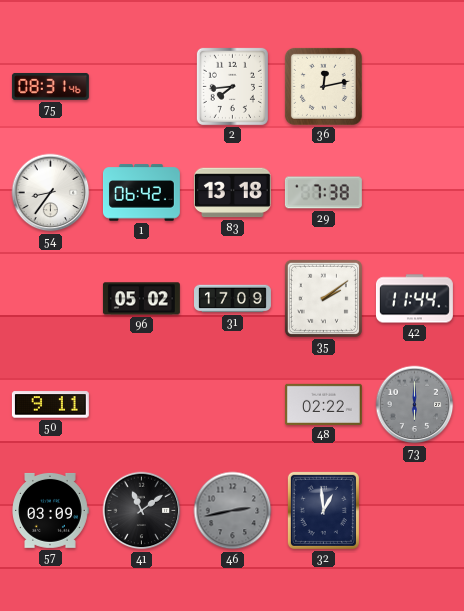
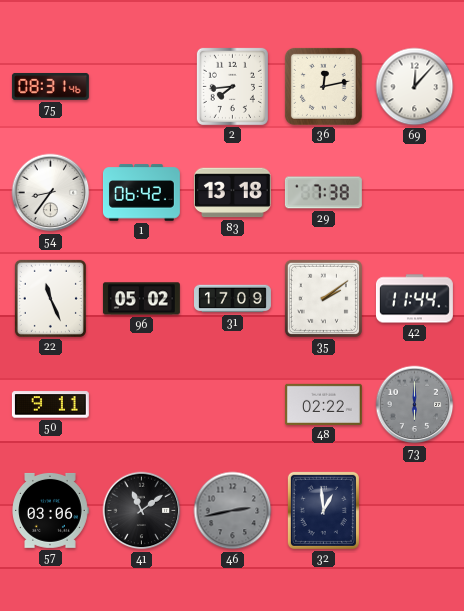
69: none -> 12:07
22: none -> 11:26
57: 03:09 -> 03:06
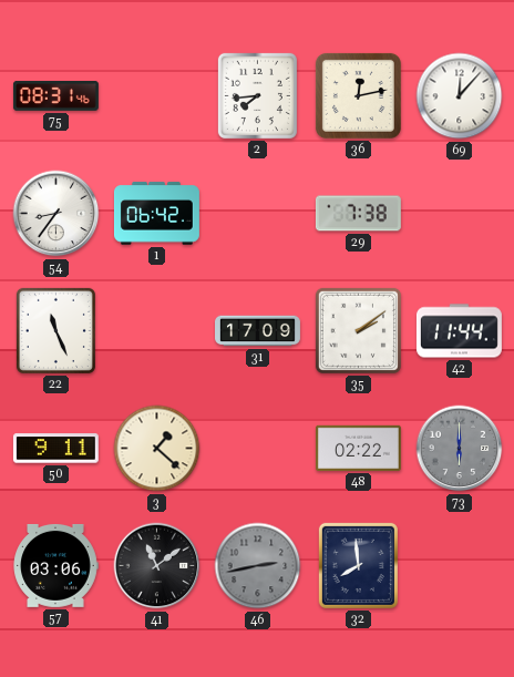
83: 13:18 -> none
96: 05:02 -> none
3: none -> 1:22
32: 12:59 -> 7:59
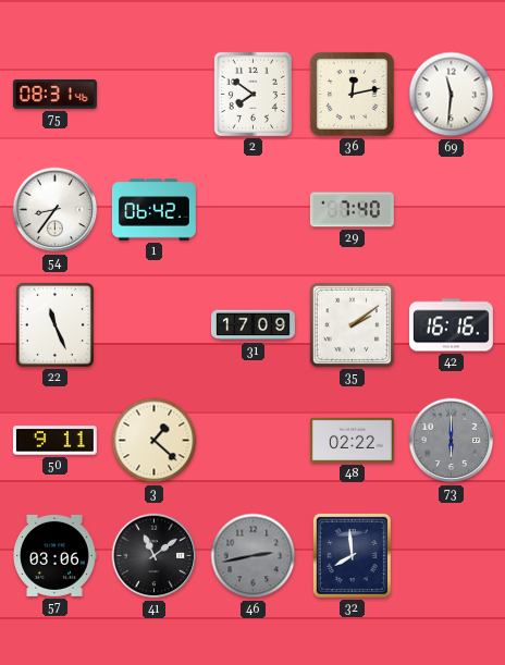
2: 7:44 -> 7:51
69: 12:07 -> 11:31
29: 7:38 -> 7:40
42: 11:44 -> 16:16
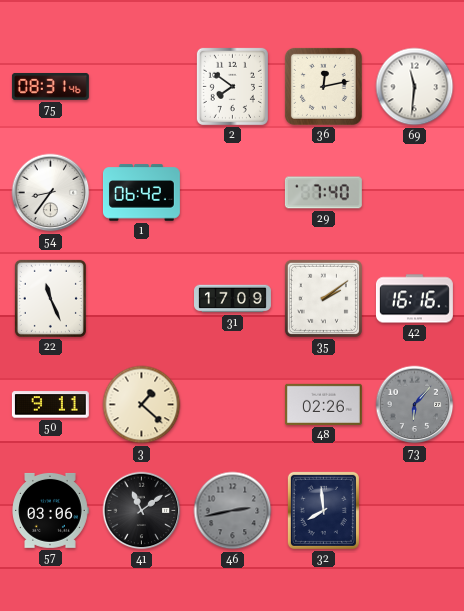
48: 02:22 -> 02:26
73: 6:00 -> 6:07
